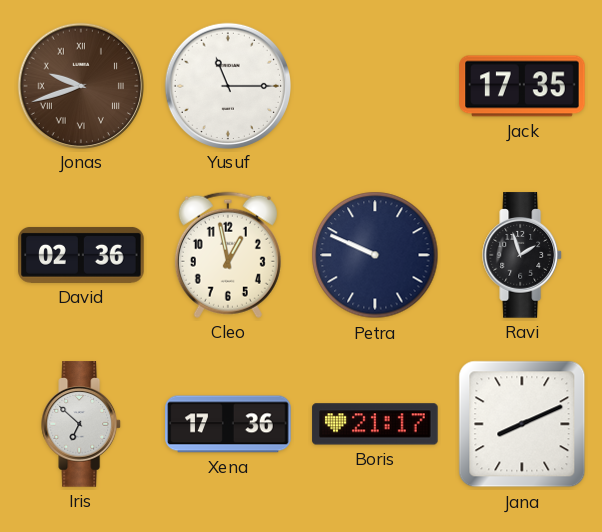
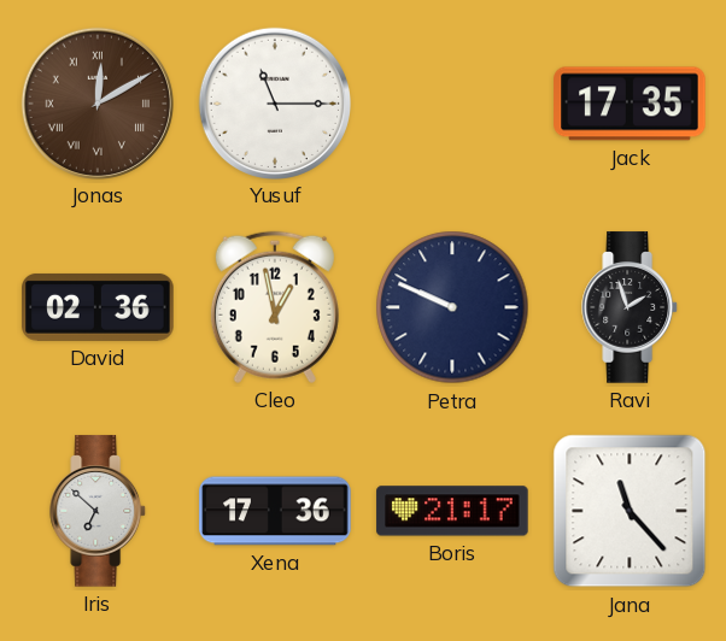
Jonas: 9:42 -> 12:10
Jana: 8:11 -> 11:23
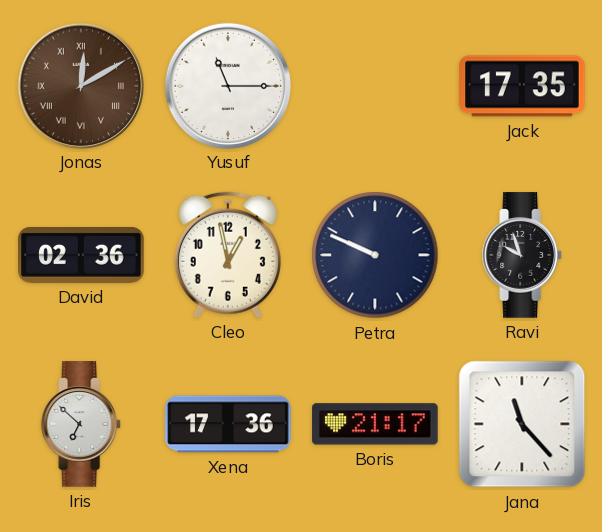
Ravi: 1:57 -> 9:57
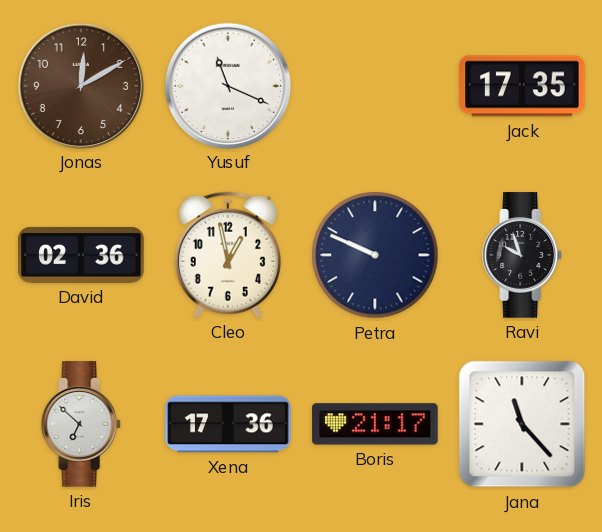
Jonas numerals: Roman -> Arabic
Yusuf: 11:15 -> 11:19
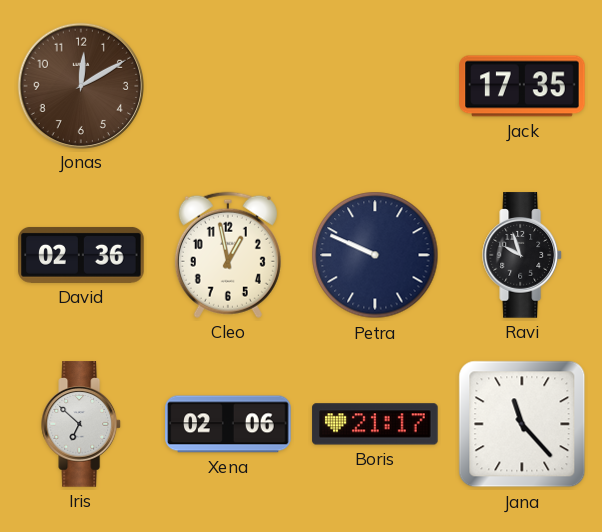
Yusuf: 11:19 -> none
Xena: 17:36 -> 02:06
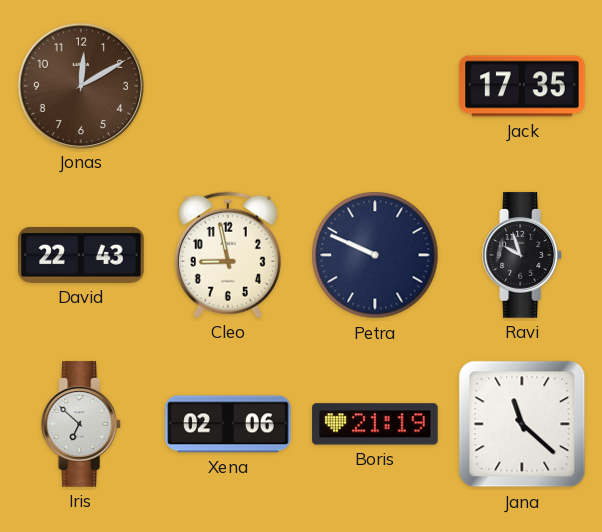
David: 02:36 -> 22:43
Cleo: 12:58 -> 8:58
Boris: 21:17 -> 21:19
Jana: 11:23 -> 11:22
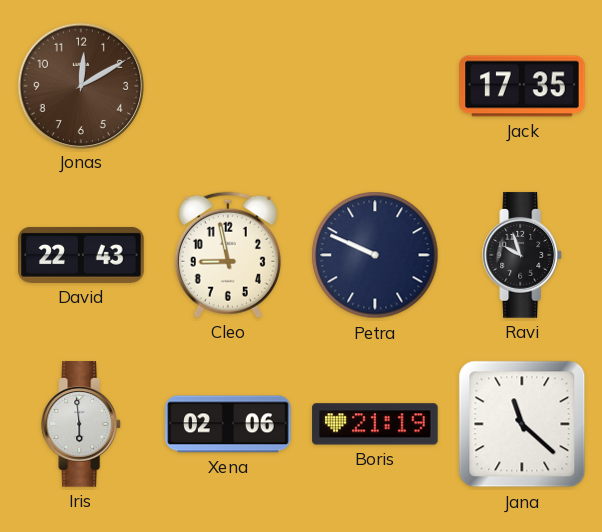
Iris: 6:52 -> 5:59
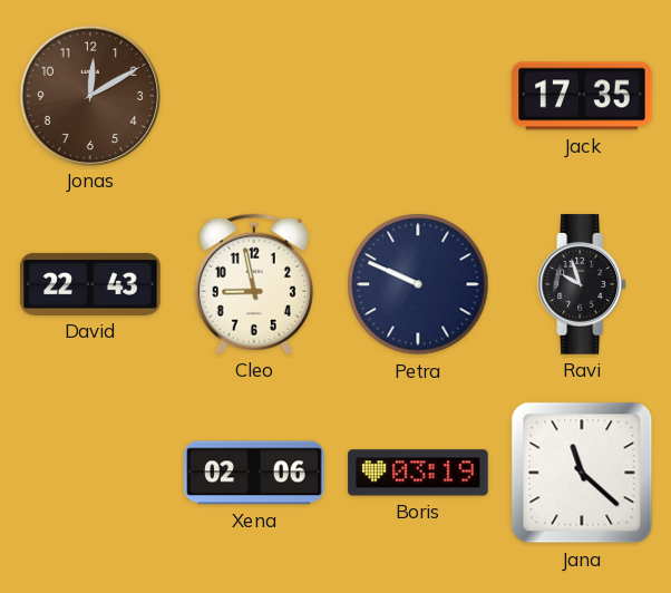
Iris: 5:59 -> none
Boris: 21:19 -> 03:19
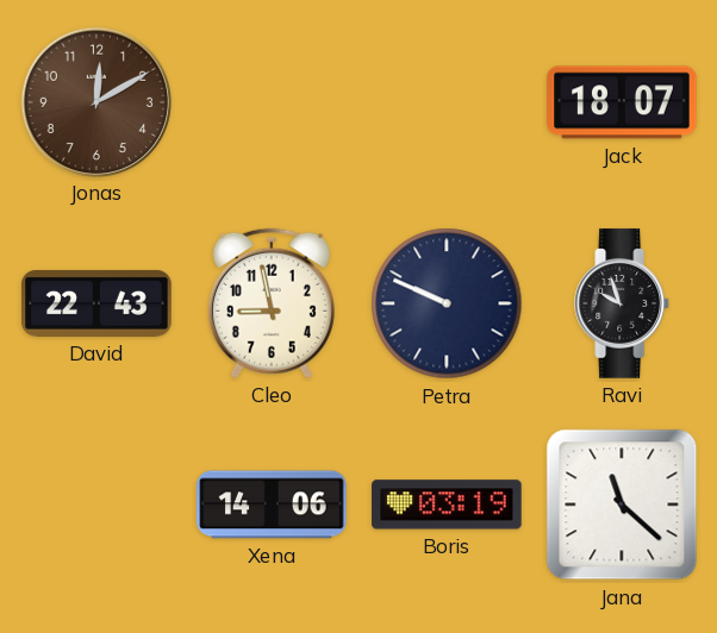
Jack: 17:35 -> 18:07
Xena: 02:06 -> 14:06
